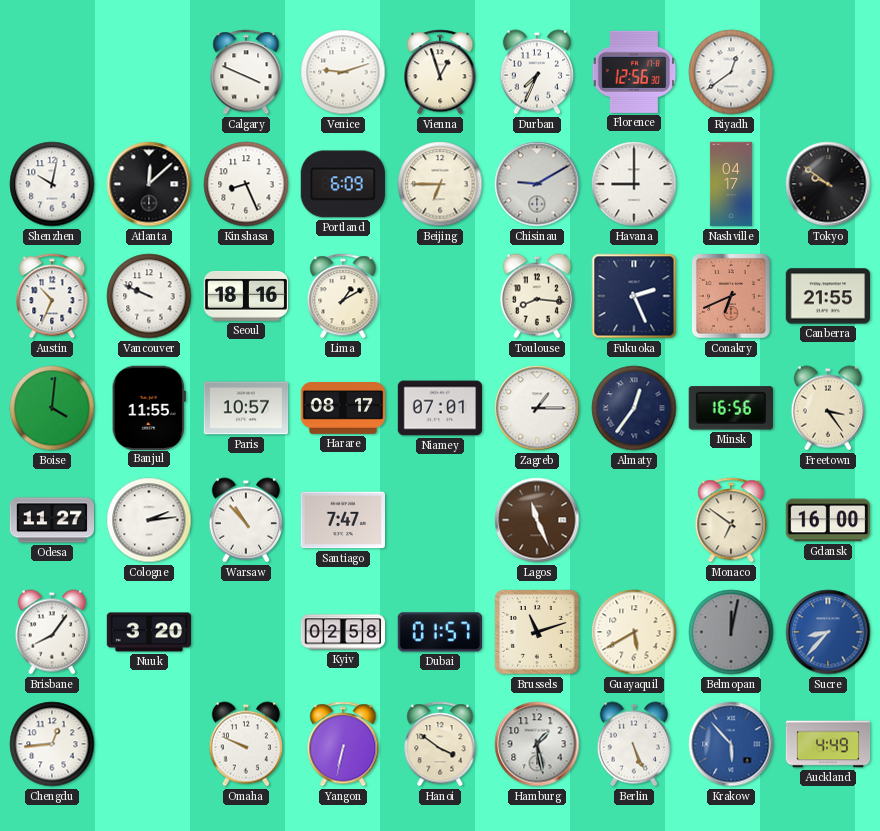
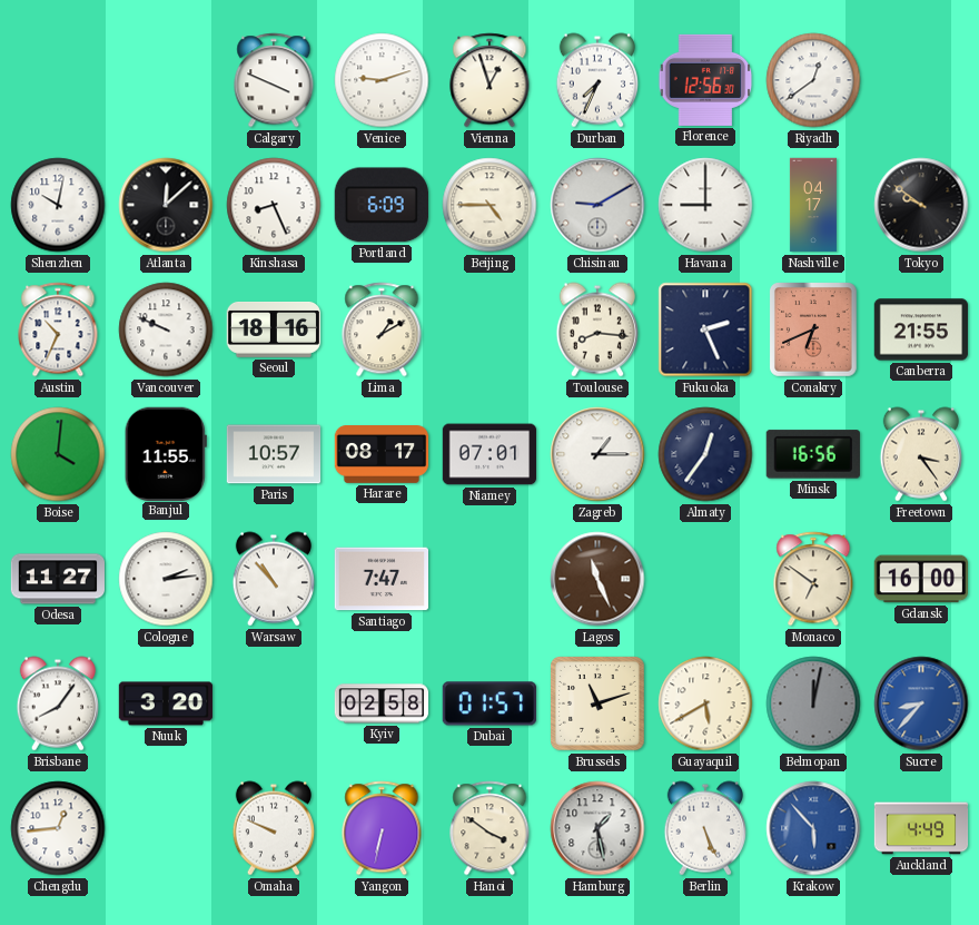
Beijing: 6:45 -> 4:45
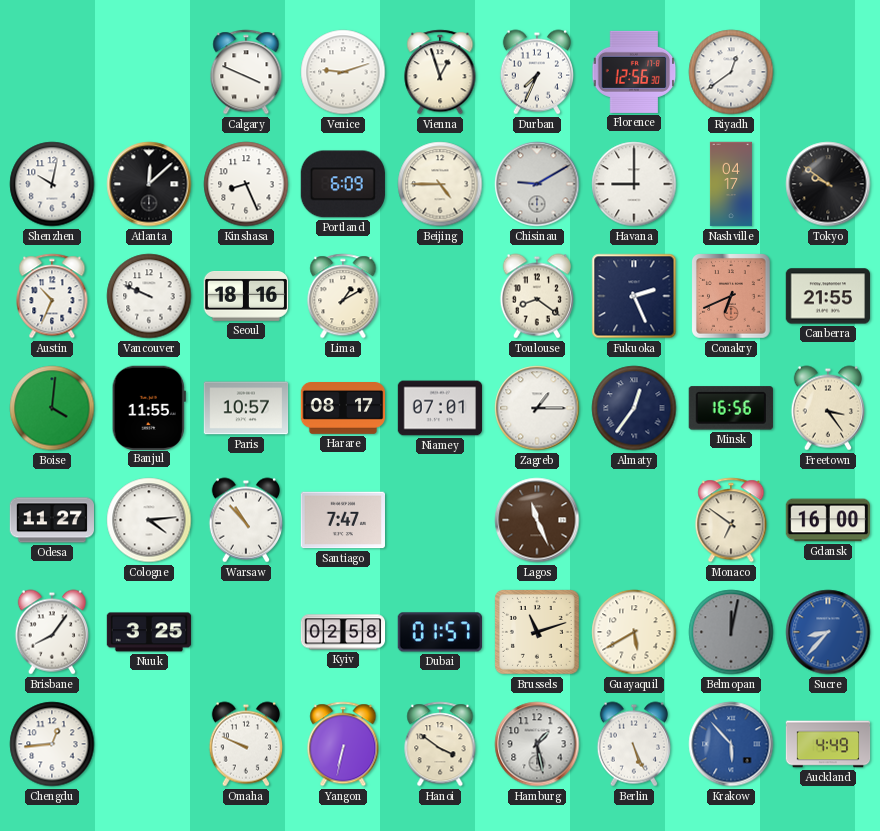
Toulouse: 8:16 -> 8:21
Cologne: 2:14 -> 4:14
Nuuk: 3:20 -> 3:25
